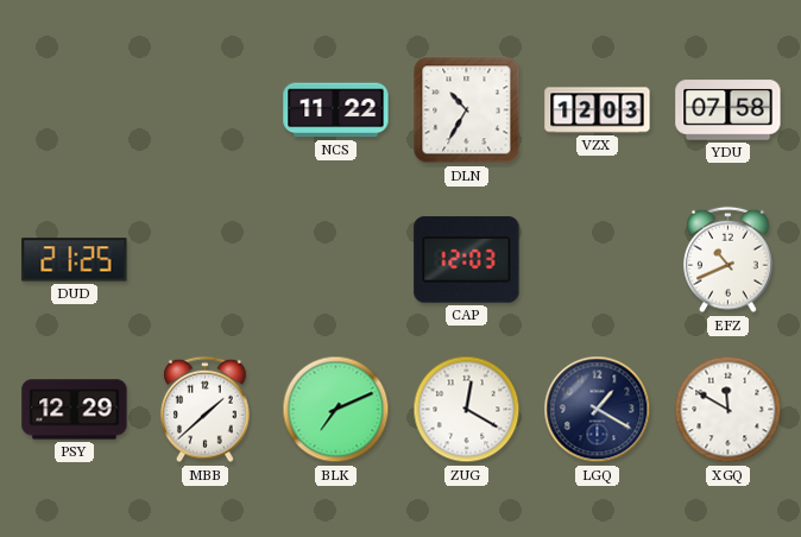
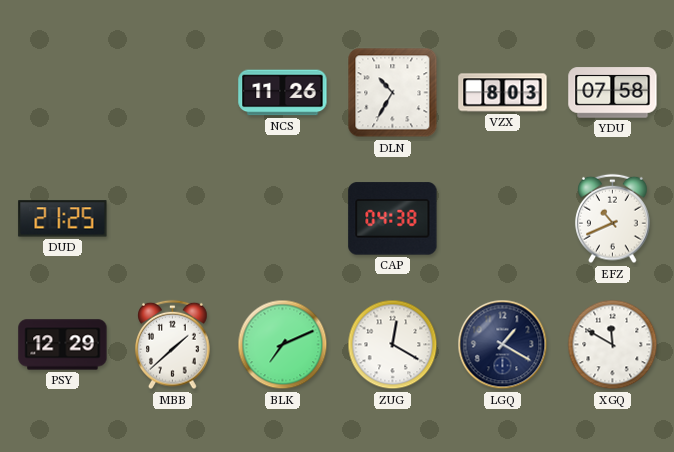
NCS: 11:22 -> 11:26
VZX: 12:03 -> 8:03
CAP: 12:03 -> 04:38
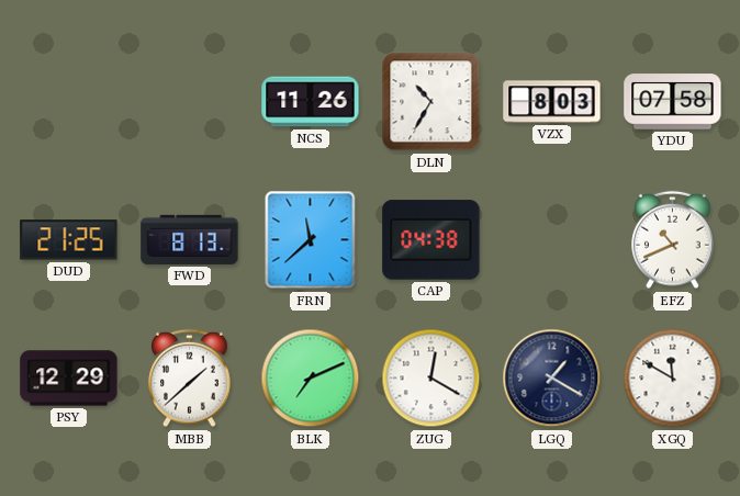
FWD: none -> 8:13
FRN: none -> 11:38
